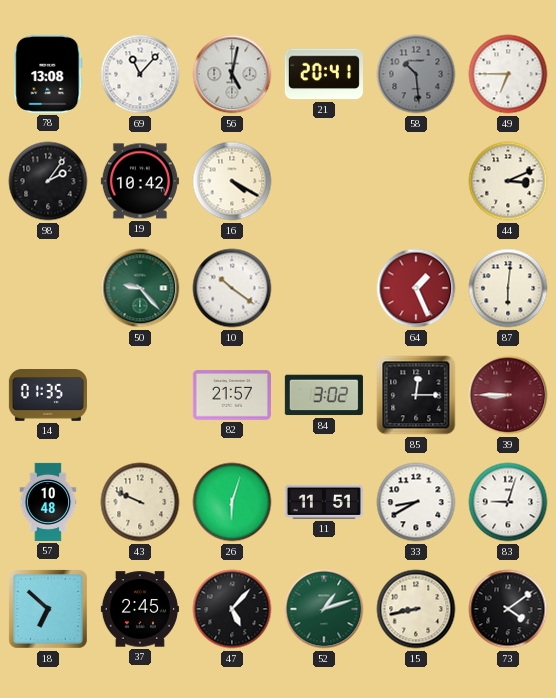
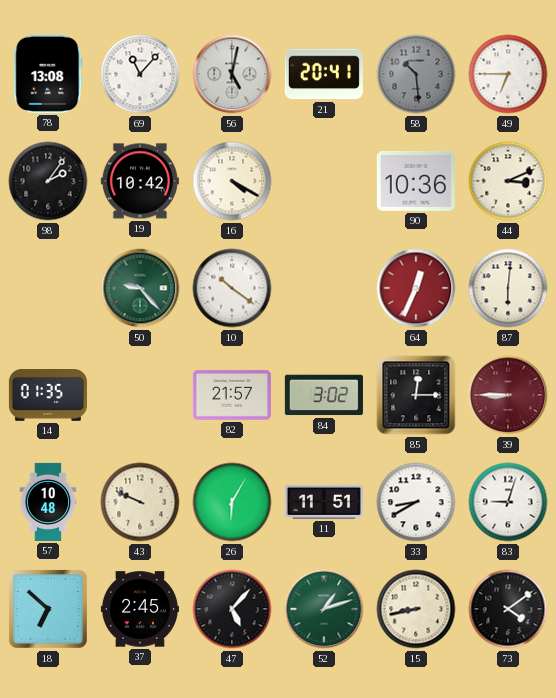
90: none -> 10:36
64: 1:26 -> 12:34
26: 6:03 -> 6:05
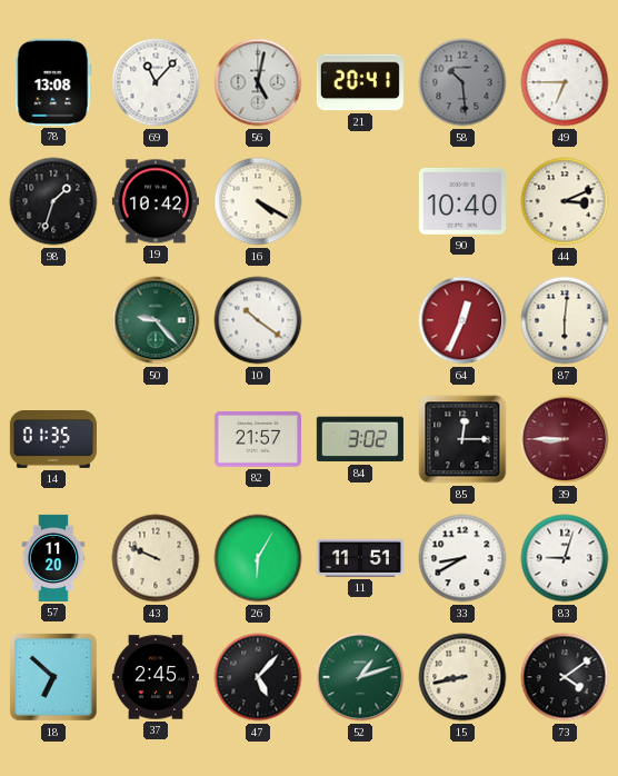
98: 2:06 -> 1:33
90: 10:36 -> 10:40
57: 10:48 -> 11:20
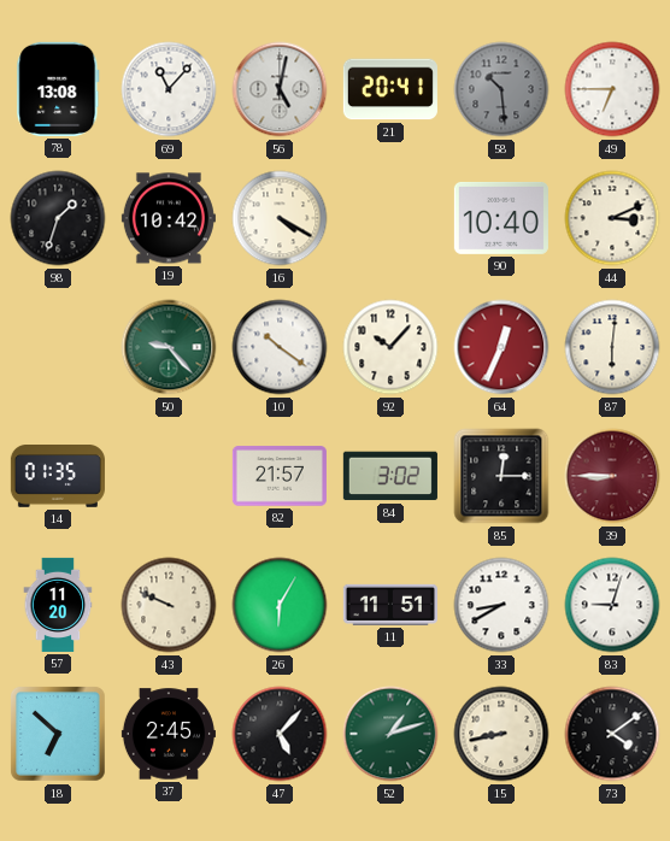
92: none -> 10:07
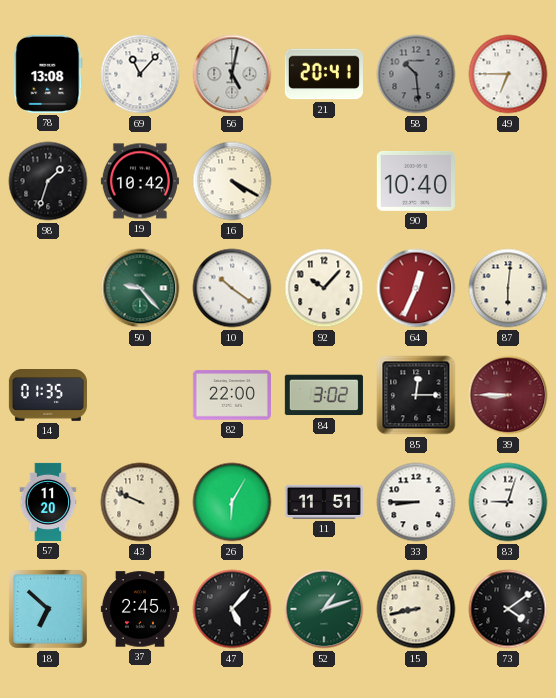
44: 3:11 -> none
82: 21:57 -> 22:00
33: 8:40 -> 8:45
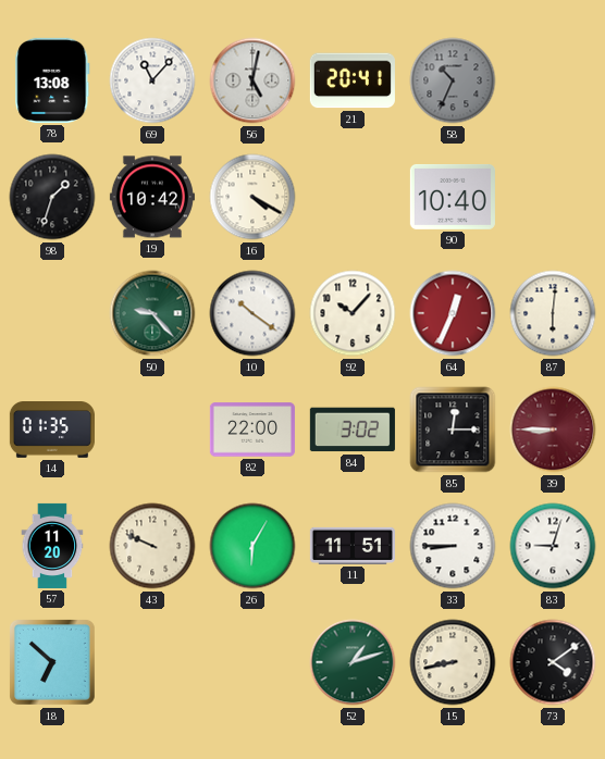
58: 10:29 -> 10:34
49: 6:45 -> none
37: 2:45 -> none
47: 5:07 -> none
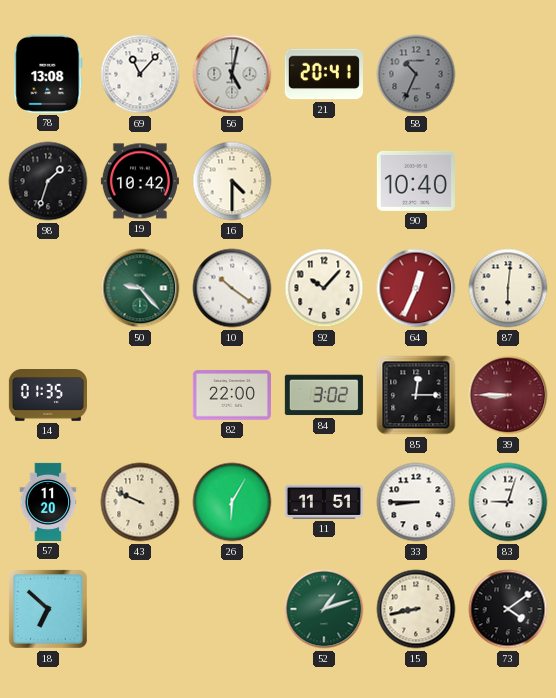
16: 4:20 -> 4:30
